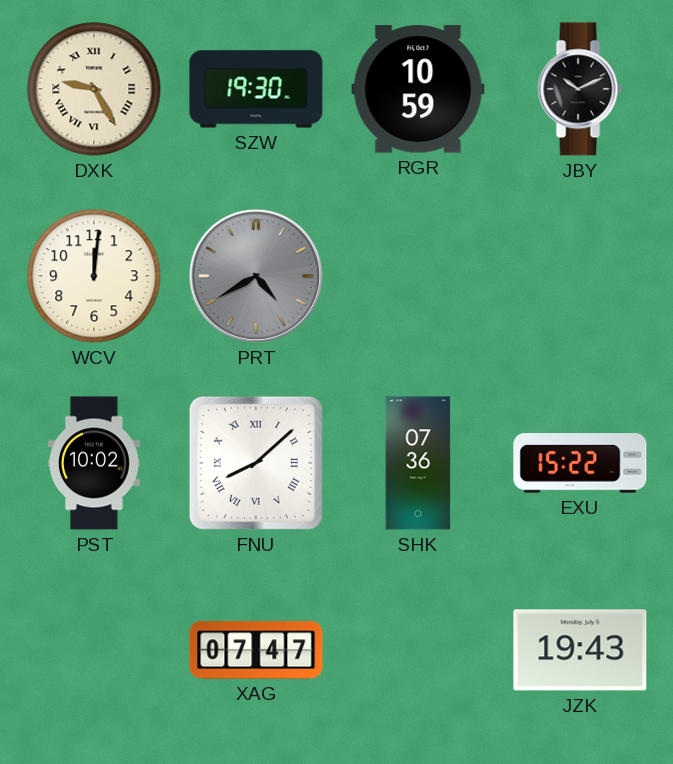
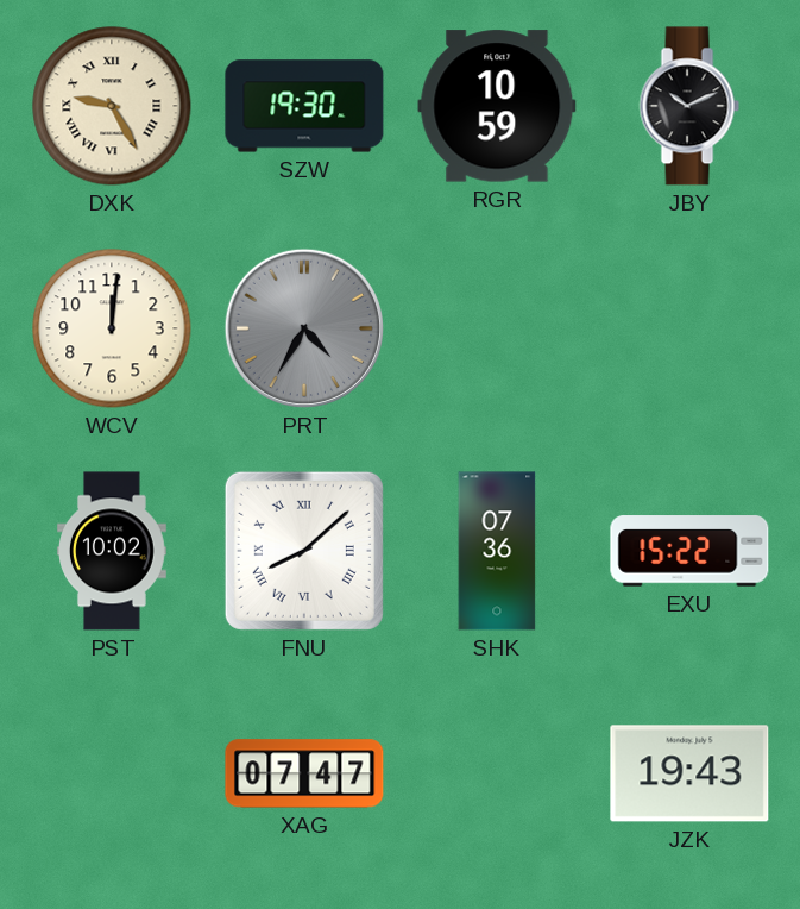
PRT: 4:40 -> 4:35
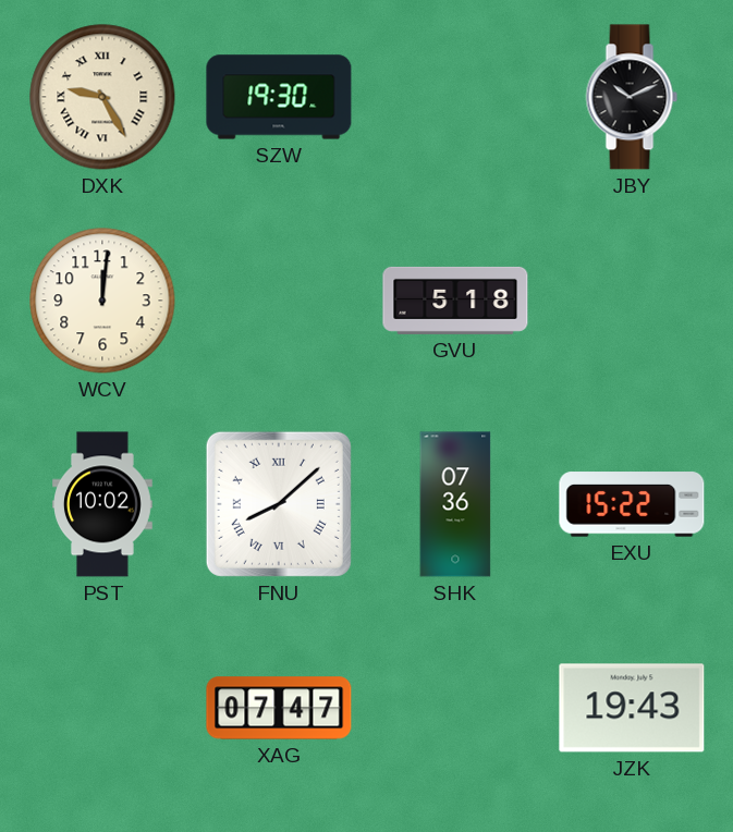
RGR: 10:59 -> none
PRT: 4:35 -> none
GVU: none -> 5:18
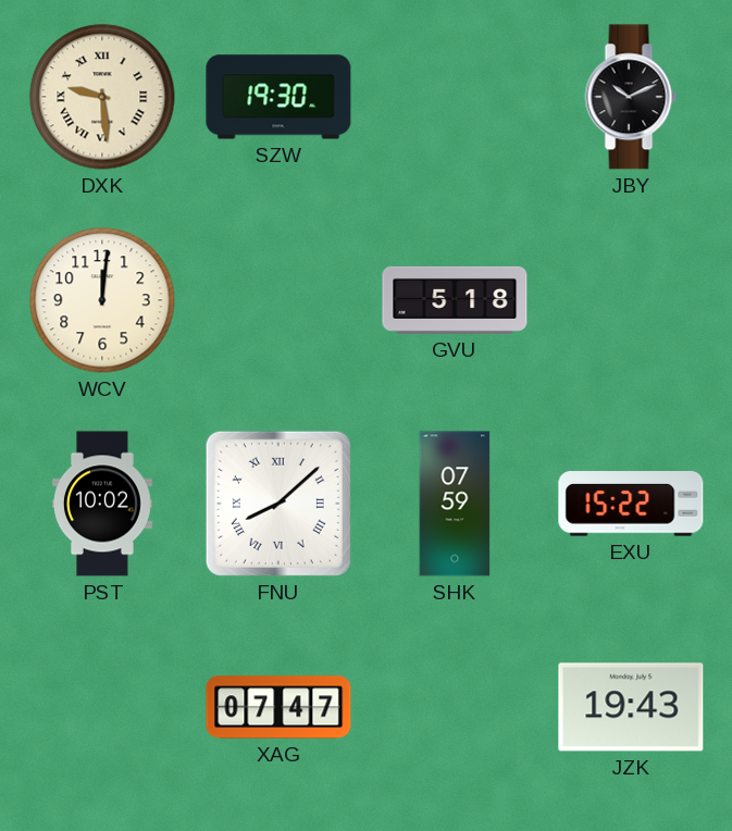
DXK: 9:25 -> 9:29
SHK: 07:36 -> 07:59
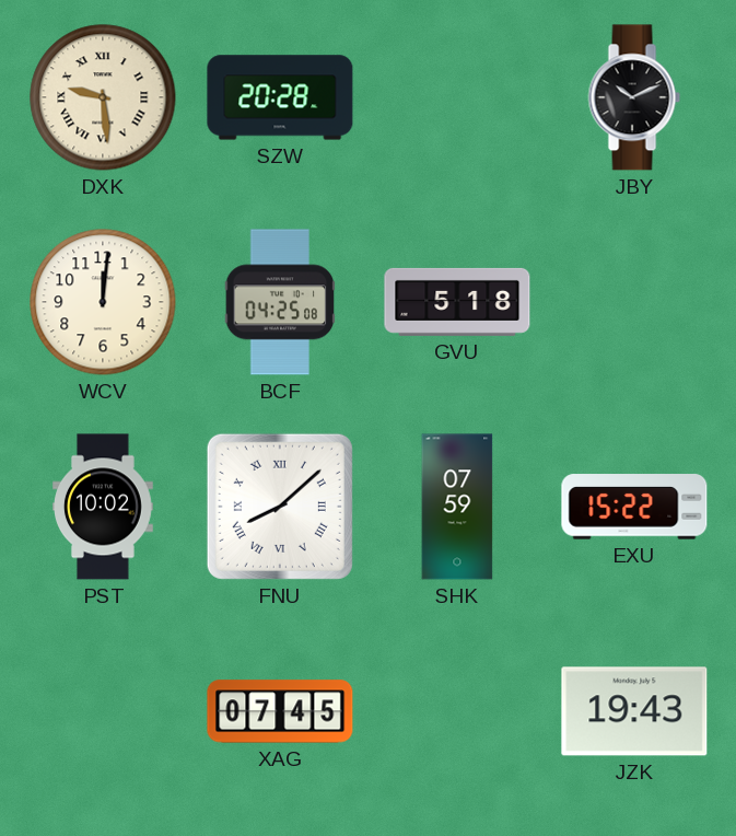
SZW: 19:30 -> 20:28
BCF: none -> 04:25
XAG: 07:47 -> 07:45
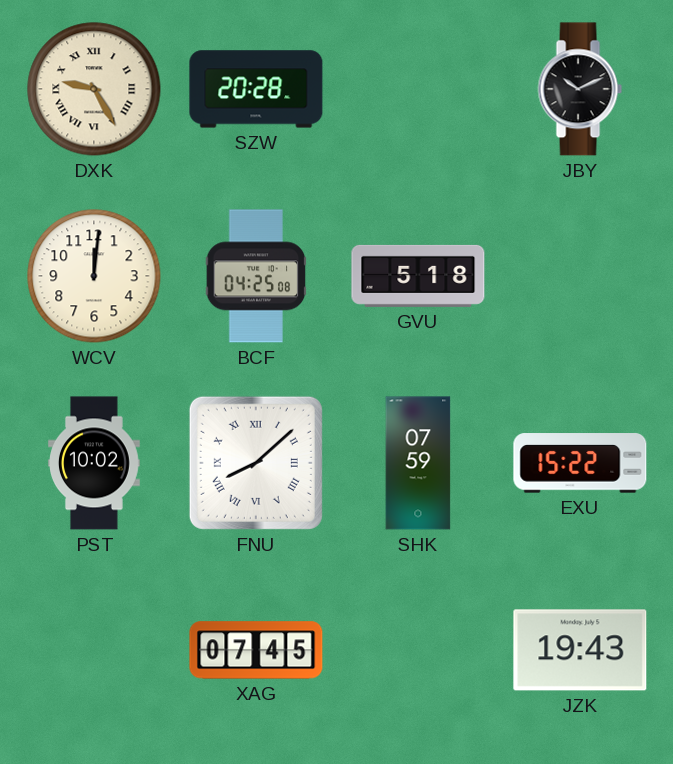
DXK: 9:29 -> 9:25
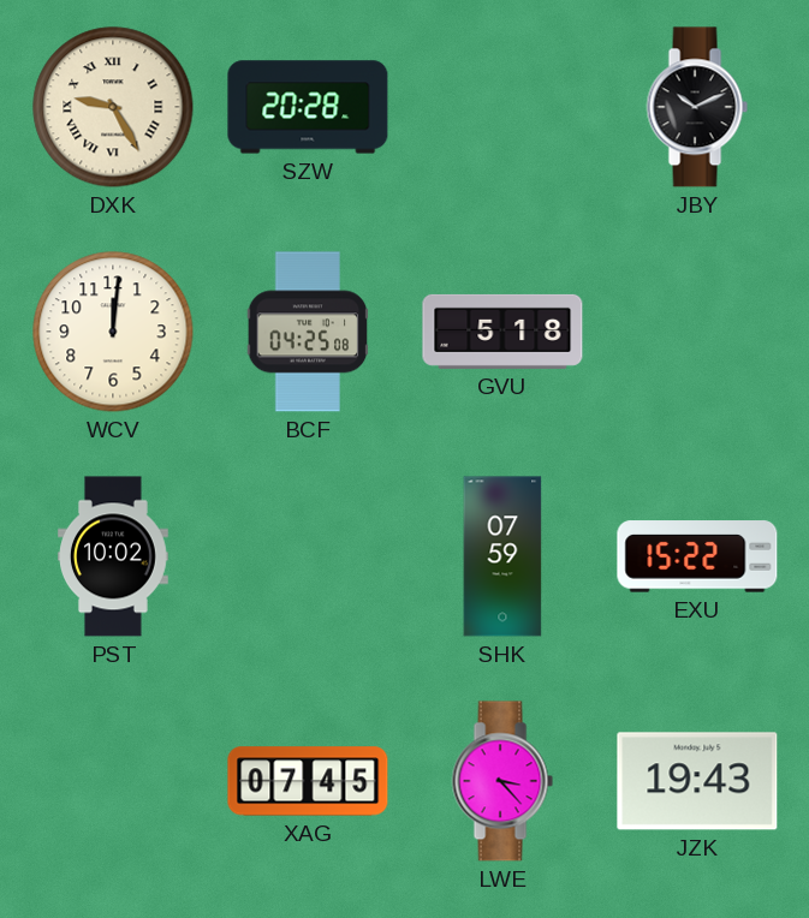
FNU: 8:08 -> none
LWE: none -> 3:23
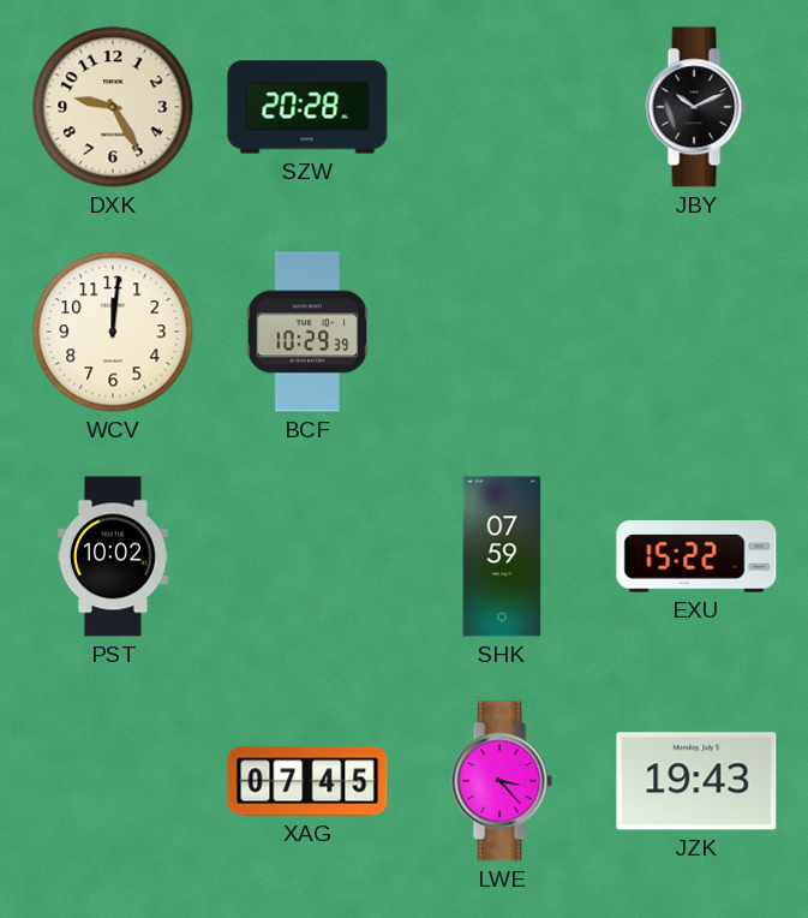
DXK numerals: Roman -> Arabic
BCF: 04:25 -> 10:29
GVU: 5:18 -> none
